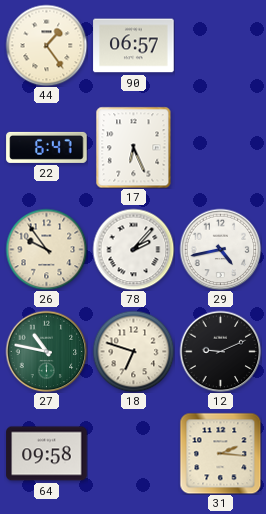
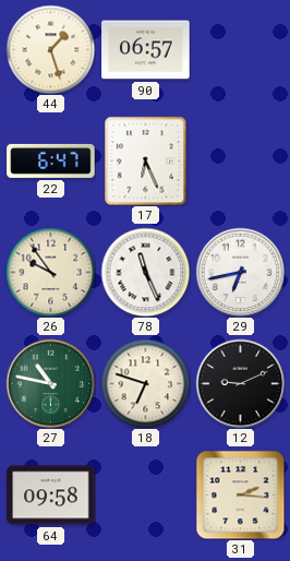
44: 1:24 -> 1:27
78: 2:07 -> 11:26
29: 4:43 -> 6:43
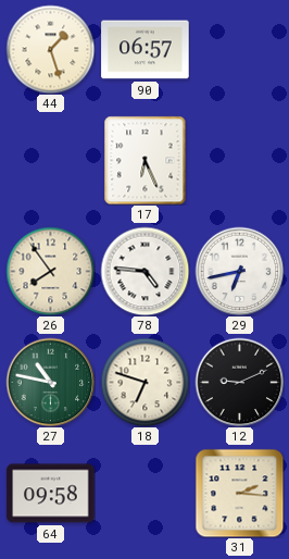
22: 6:47 -> none
26: 9:54 -> 7:54
78: 11:26 -> 4:46
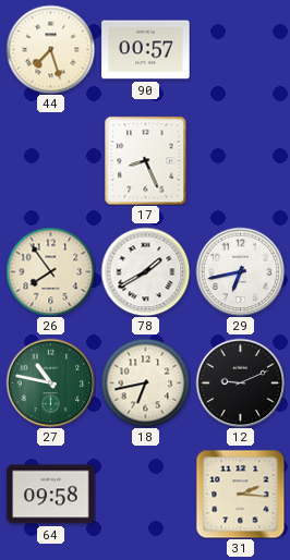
44: 1:27 -> 7:27
90: 06:57 -> 00:57
17: 6:26 -> 8:26
78: 4:46 -> 1:40
18: 6:48 -> 6:43
